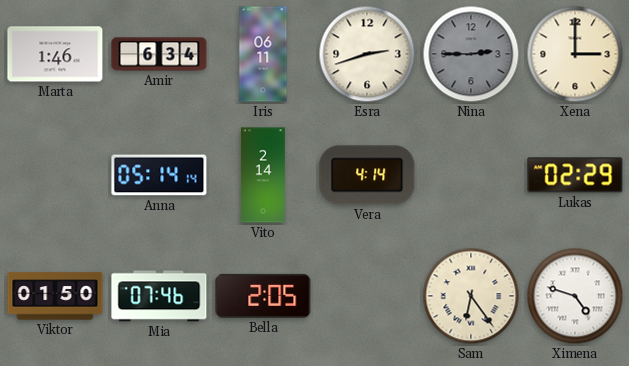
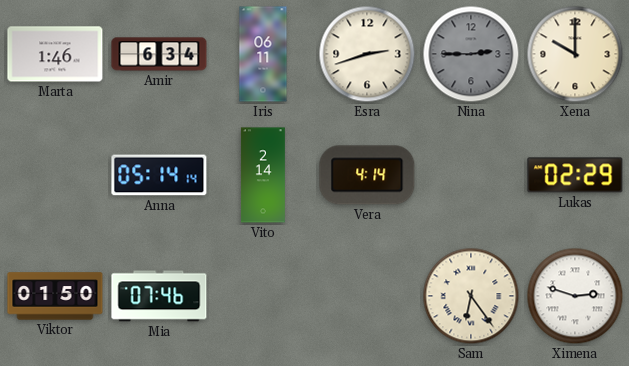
Xena: 3:00 -> 10:00
Bella: 2:05 -> none
Ximena: 4:48 -> 2:48
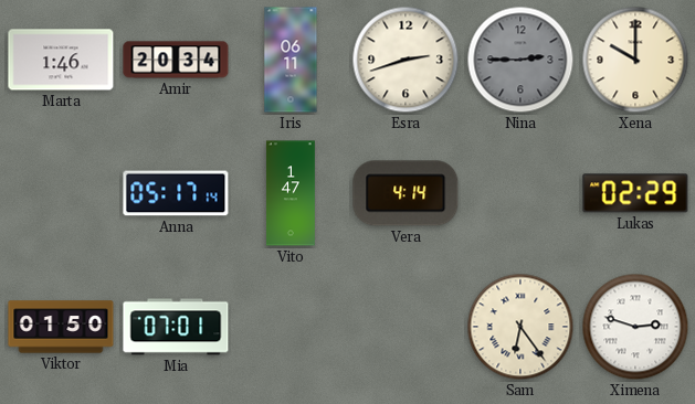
Amir: 6:34 -> 20:34
Anna: 05:14 -> 05:17
Vito: 2:14 -> 1:47
Mia: 07:46 -> 07:01
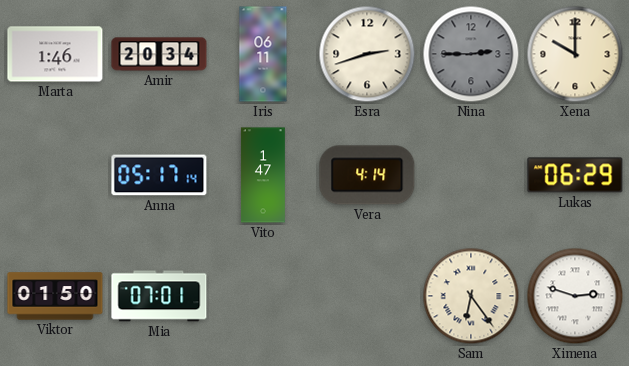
Lukas: 02:29 -> 06:29
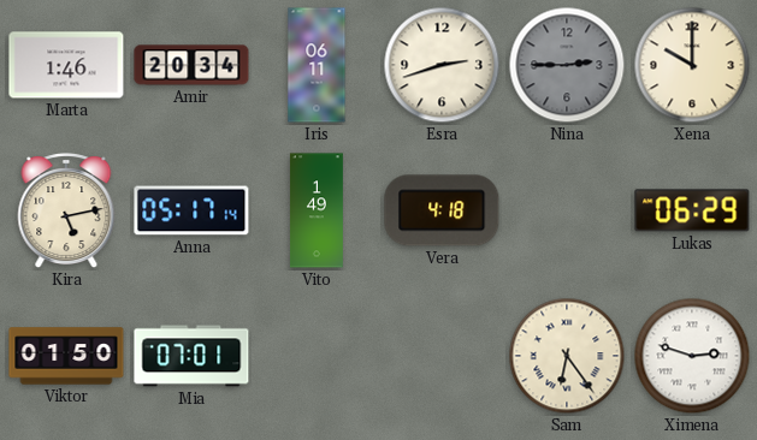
Kira: none -> 5:13
Vito: 1:47 -> 1:49
Vera: 4:14 -> 4:18
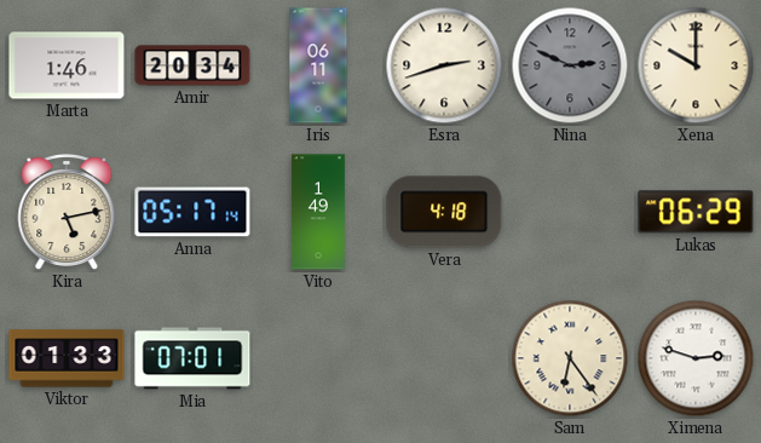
Nina: 2:45 -> 2:49
Viktor: 01:50 -> 01:33
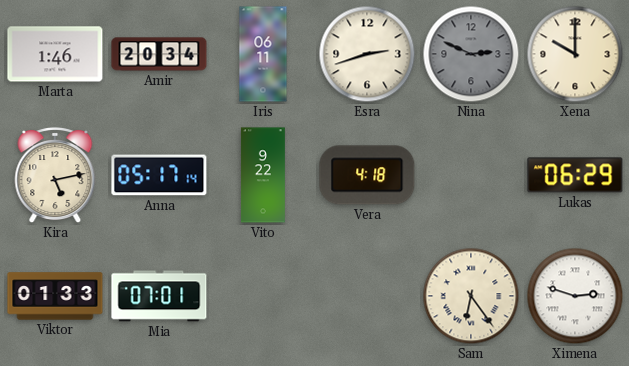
Vito: 1:49 -> 9:22
